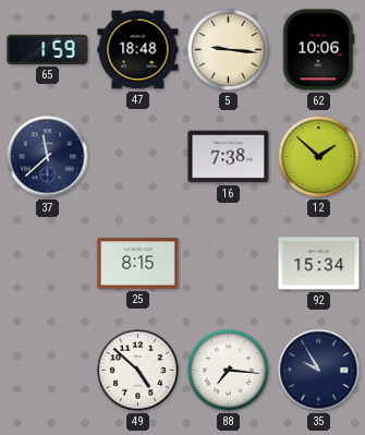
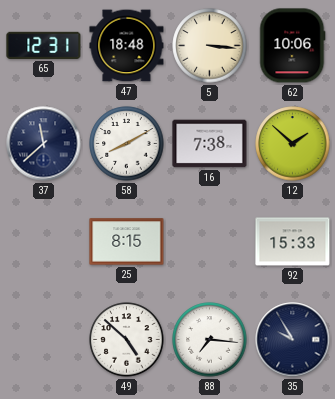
65: 1:59 -> 12:31
5: 9:16 -> 3:16
58: none -> 8:10
92: 15:34 -> 15:33
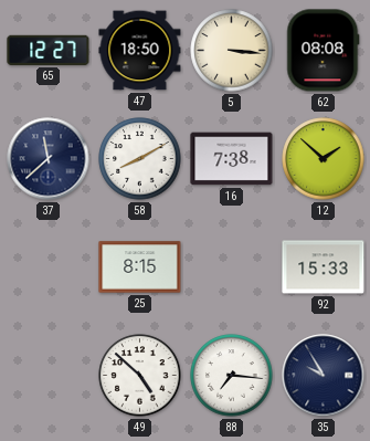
65: 12:31 -> 12:27
47: 18:48 -> 18:50
62: 10:06 -> 08:08
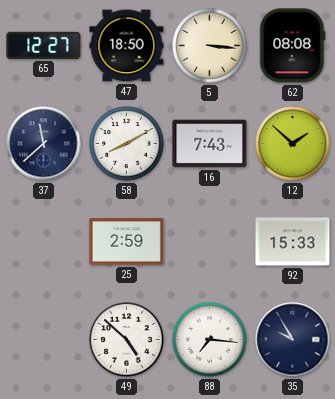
16: 7:38 -> 7:43
25: 8:15 -> 2:59
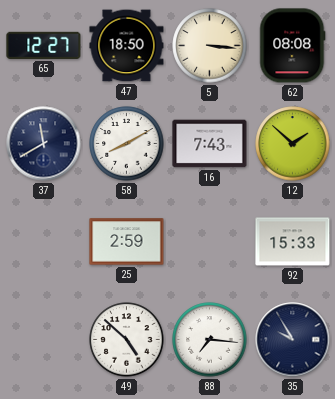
37: 11:38 -> 11:40
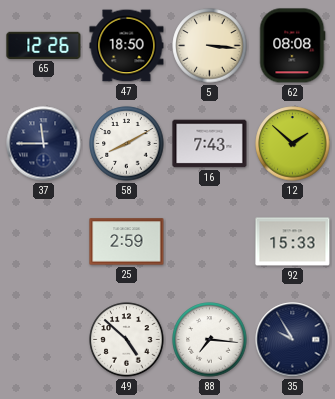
65: 12:27 -> 12:26
37: 11:40 -> 11:45
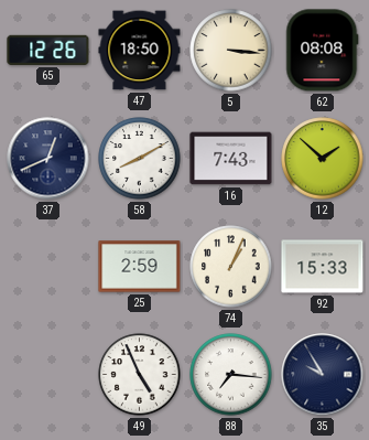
37: 11:45 -> 12:41
74: none -> 1:04
49: 4:52 -> 4:56
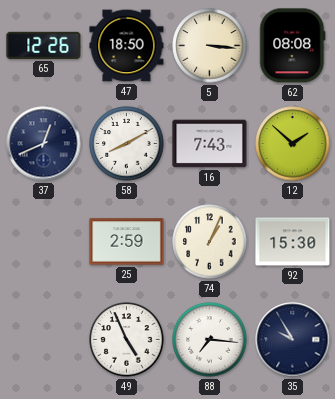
92: 15:33 -> 15:30
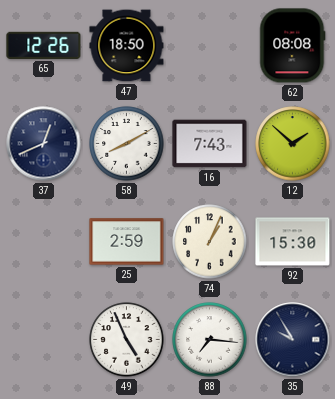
5: 3:16 -> none
